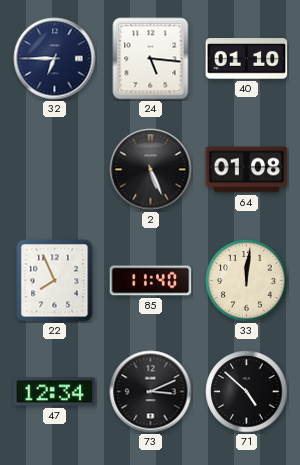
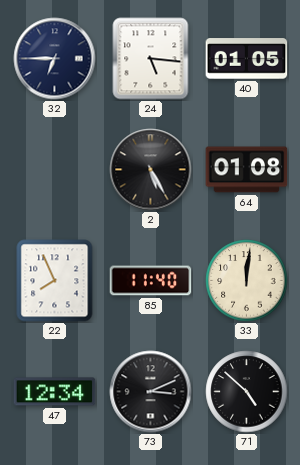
40: 01:10 -> 01:05
2: 5:26 -> 5:25
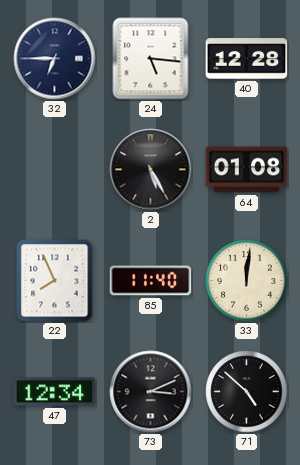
40: 01:05 -> 12:28
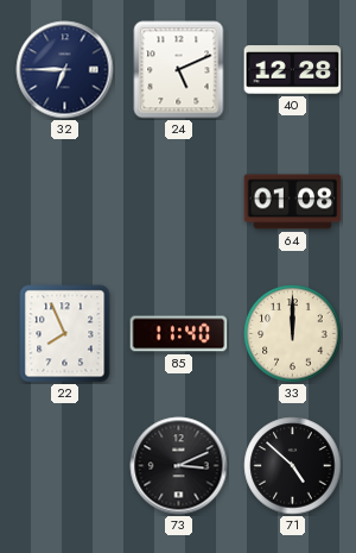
24: 5:16 -> 5:11
2: 5:25 -> none
33: 12:01 -> 12:00
47: 12:34 -> none
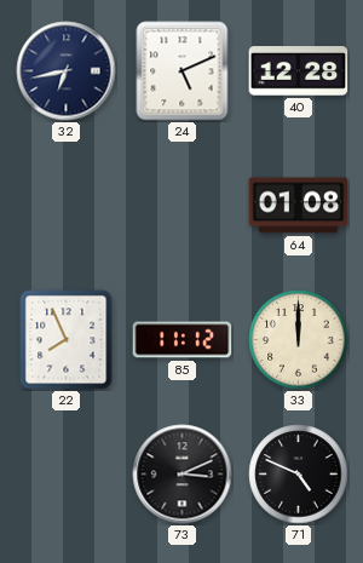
32: 6:45 -> 6:43
85: 11:40 -> 11:12
71: 4:52 -> 4:49
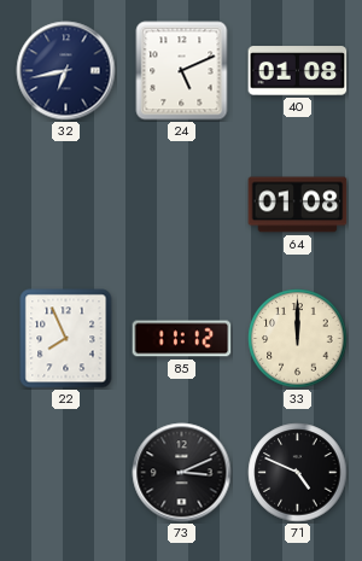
40: 12:28 -> 01:08
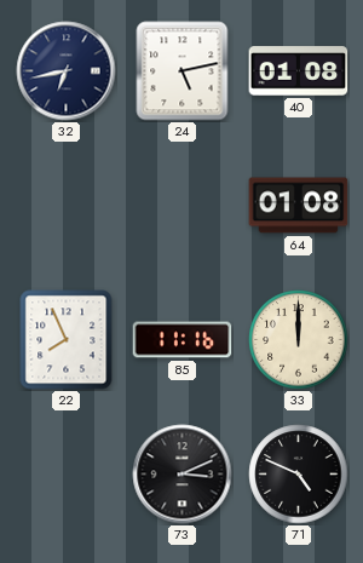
24: 5:11 -> 5:13
85: 11:12 -> 11:16
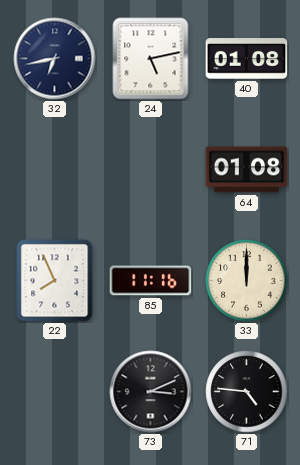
71: 4:49 -> 4:46
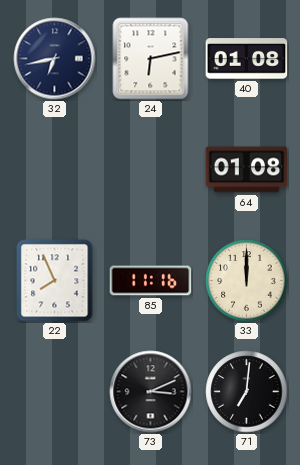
24: 5:13 -> 6:13
71: 4:46 -> 7:01
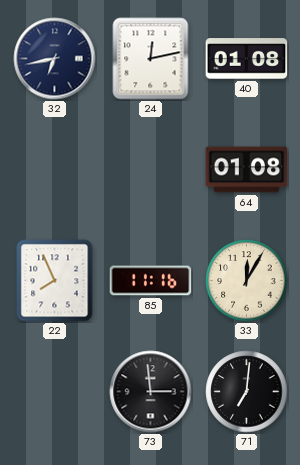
24: 6:13 -> 12:13
33: 12:00 -> 12:05
73: 3:11 -> 2:59
